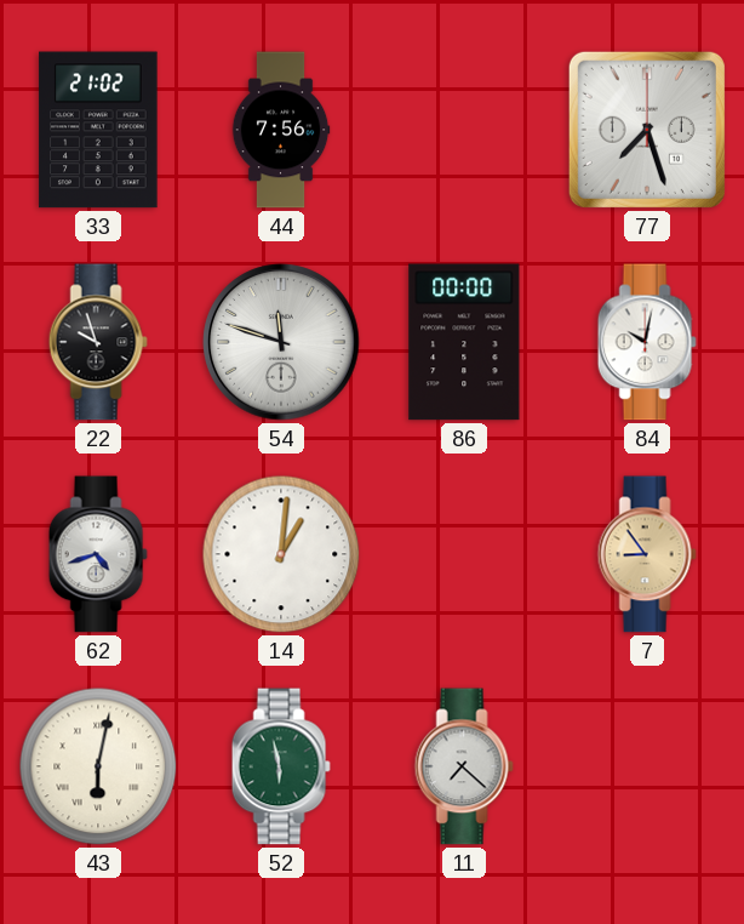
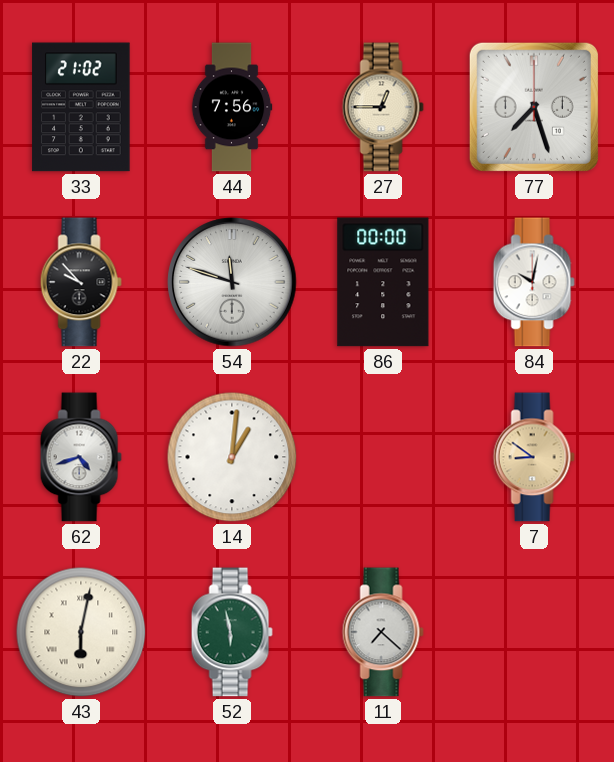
27: none -> 12:45
22: 9:57 -> 9:53
7: 8:54 -> 8:51
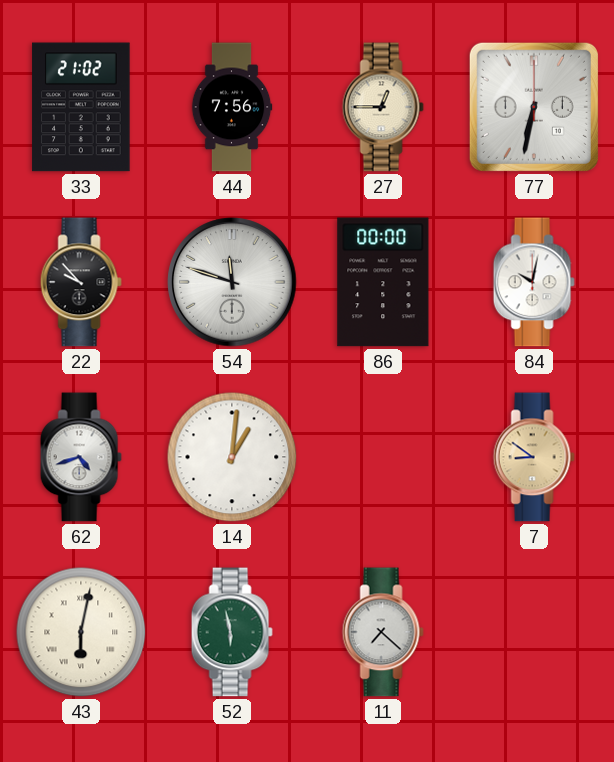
77: 7:27 -> 6:32
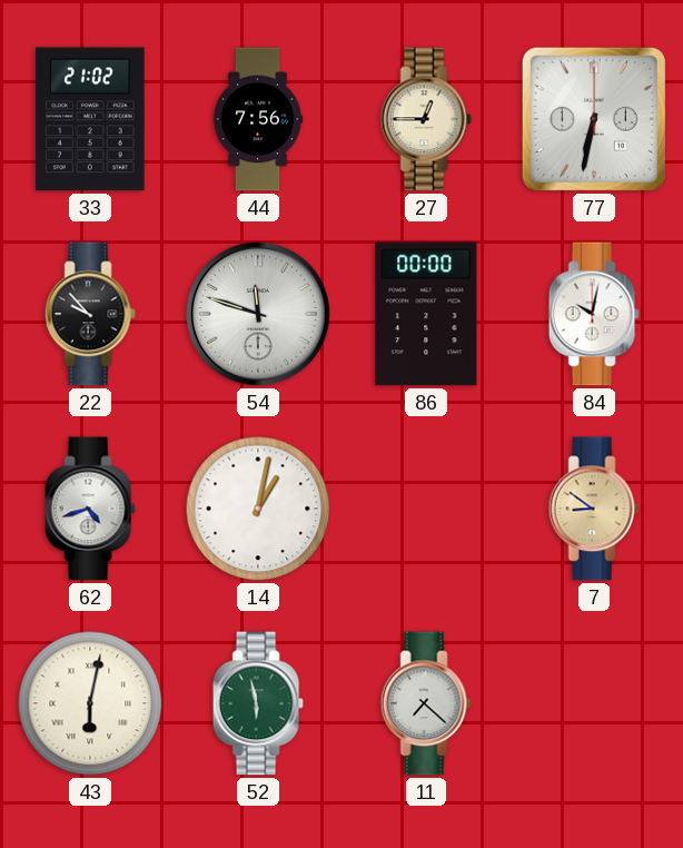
14: 1:01 -> 1:02
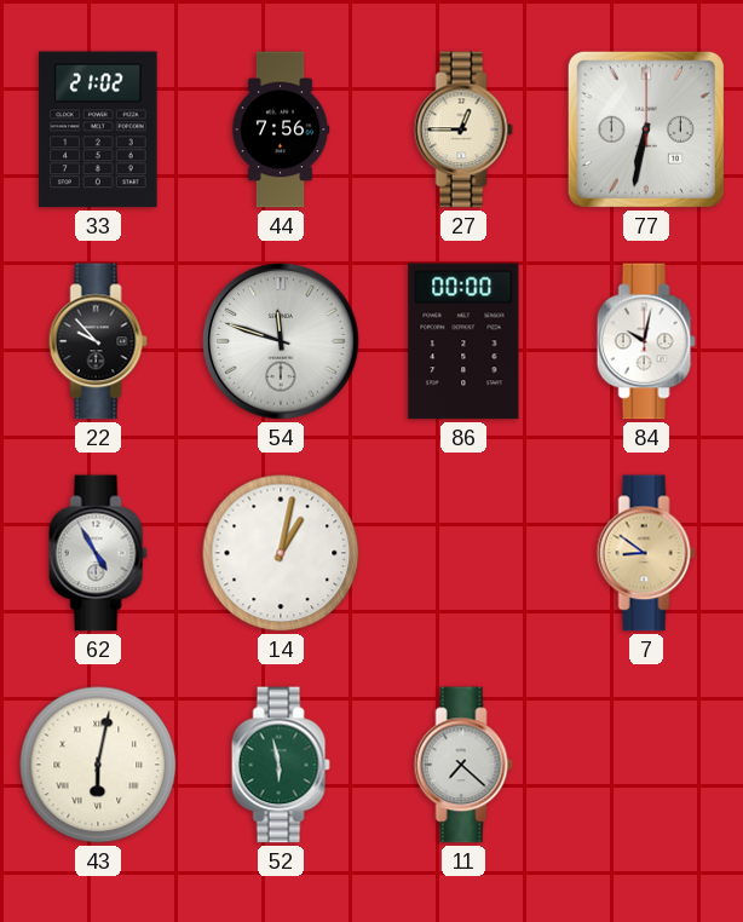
62: 4:42 -> 4:55
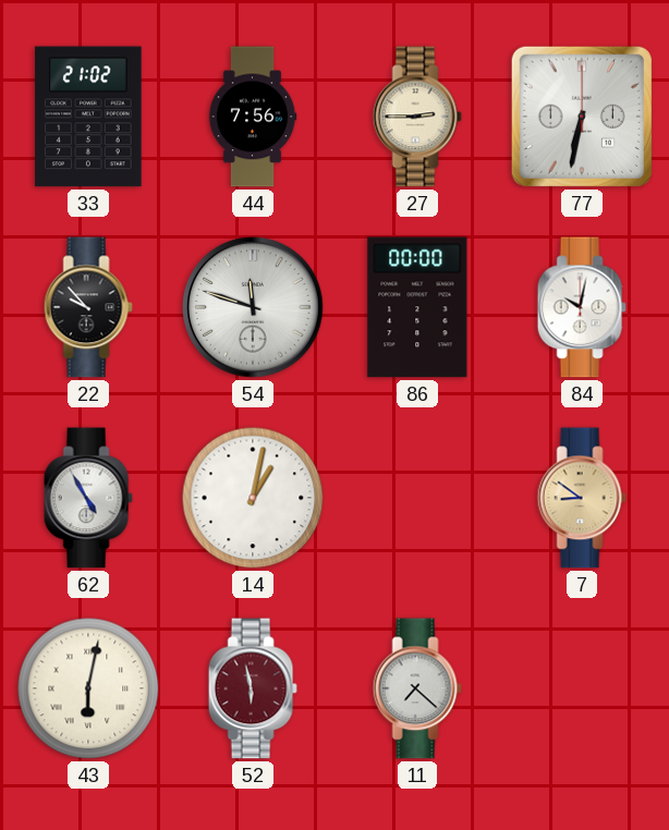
27: 12:45 -> 2:45
52 dial: green -> burgundy
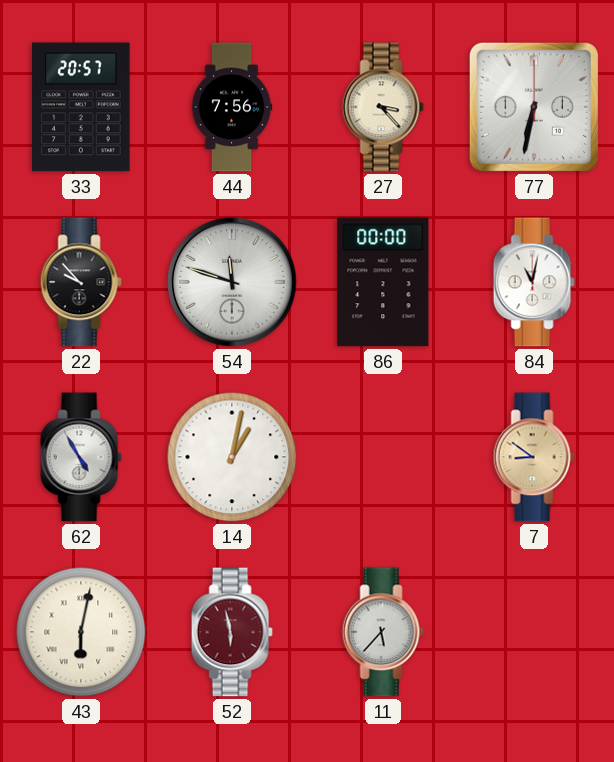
33: 21:02 -> 20:57
27: 2:45 -> 3:23
84: 10:02 -> 11:02
11: 7:22 -> 5:37
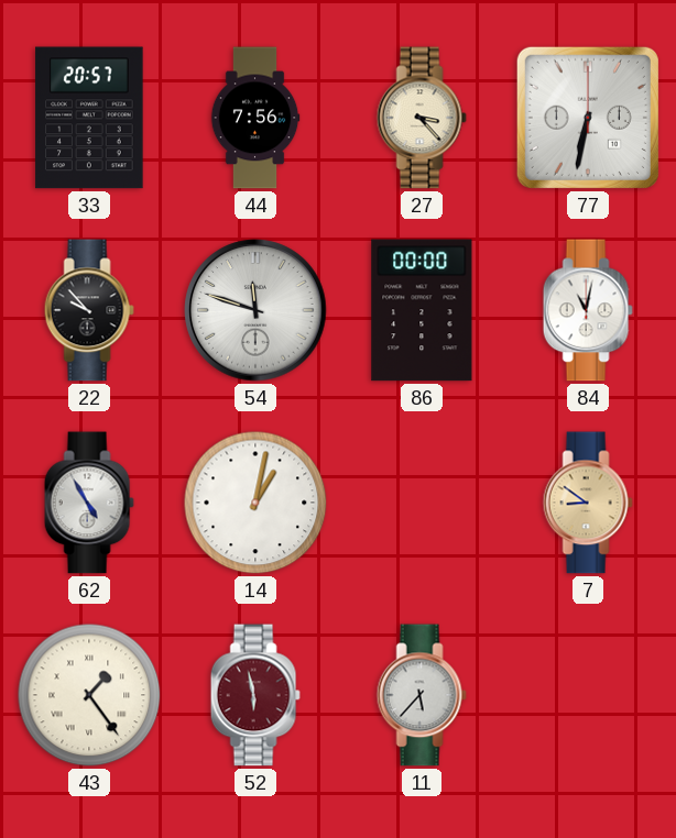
43: 6:02 -> 1:24
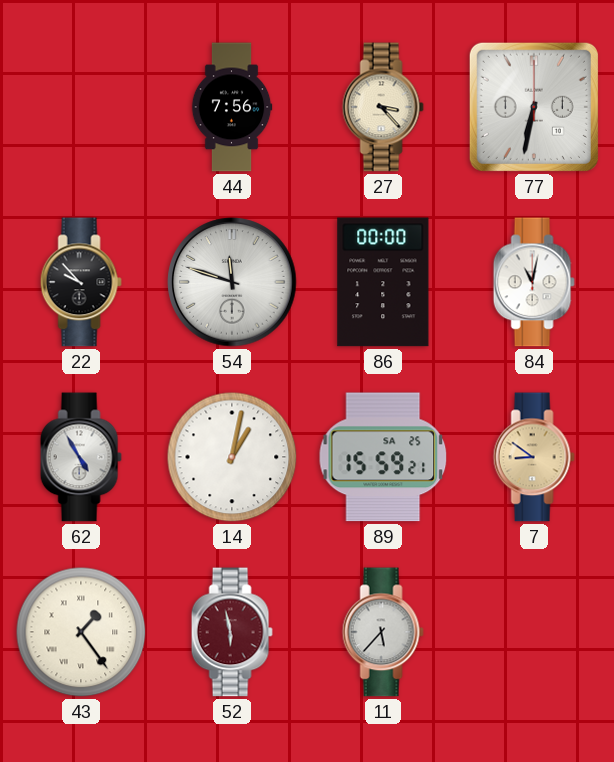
33: 20:57 -> none
89: none -> 15:59
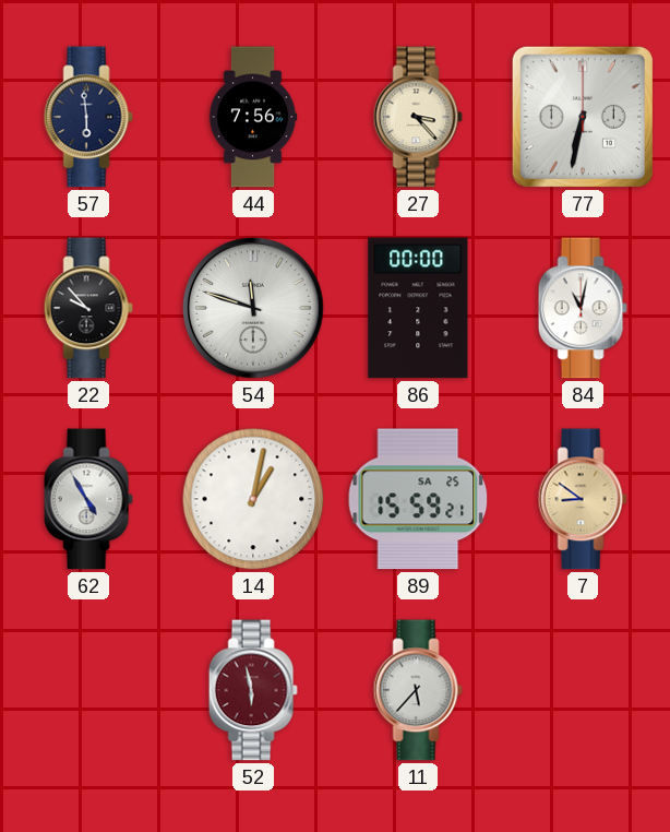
57: none -> 5:59
43: 1:24 -> none
